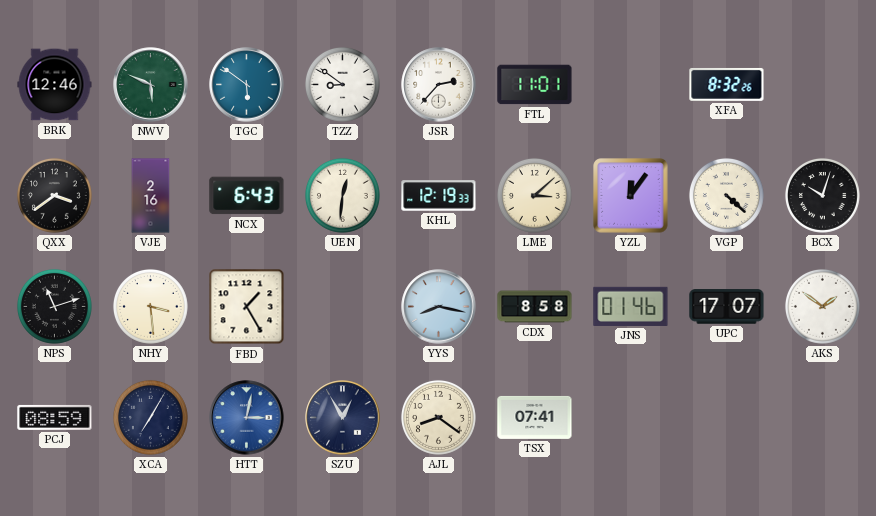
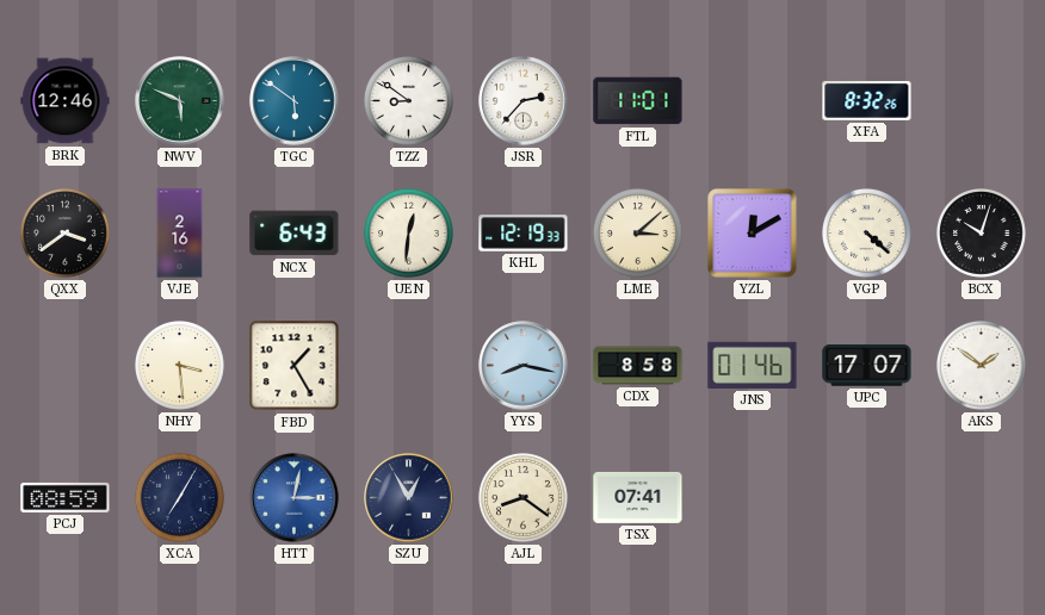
YZL: 12:06 -> 12:10
NPS: 11:12 -> none
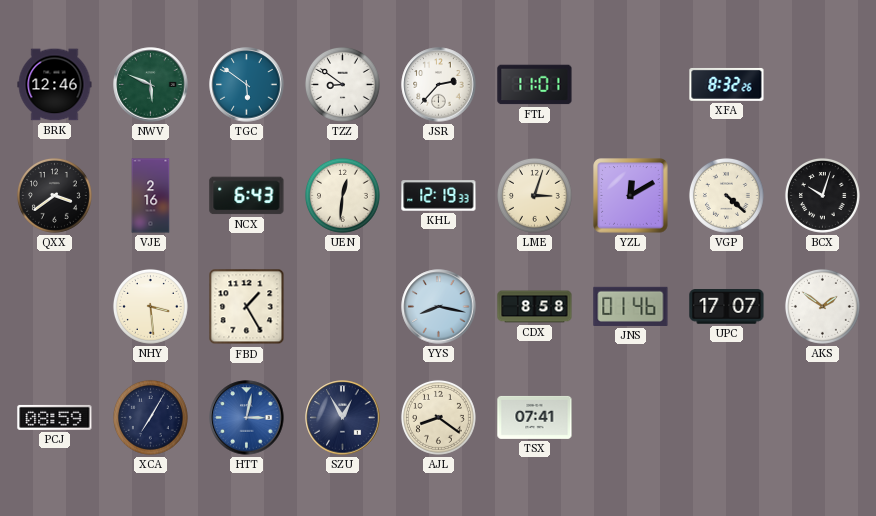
LME: 3:08 -> 3:03
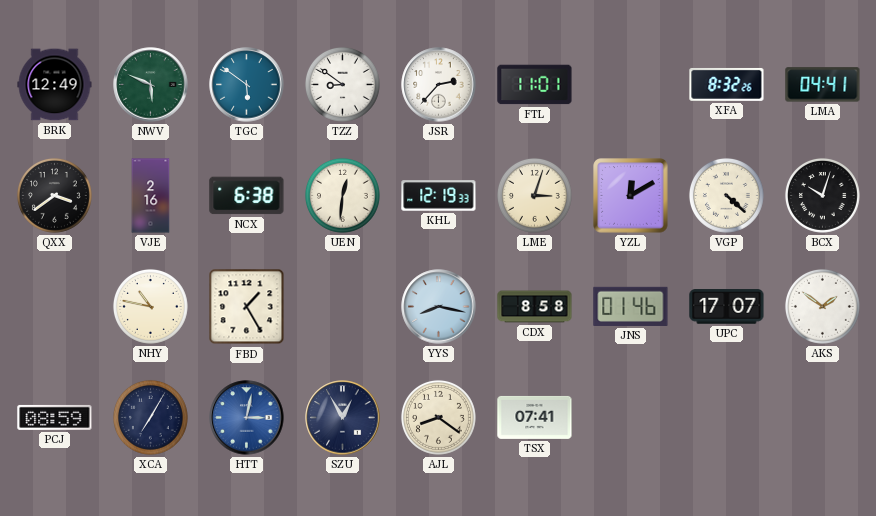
BRK: 12:46 -> 12:49
LMA: none -> 04:41
NCX: 6:43 -> 6:38
NHY: 3:29 -> 10:47
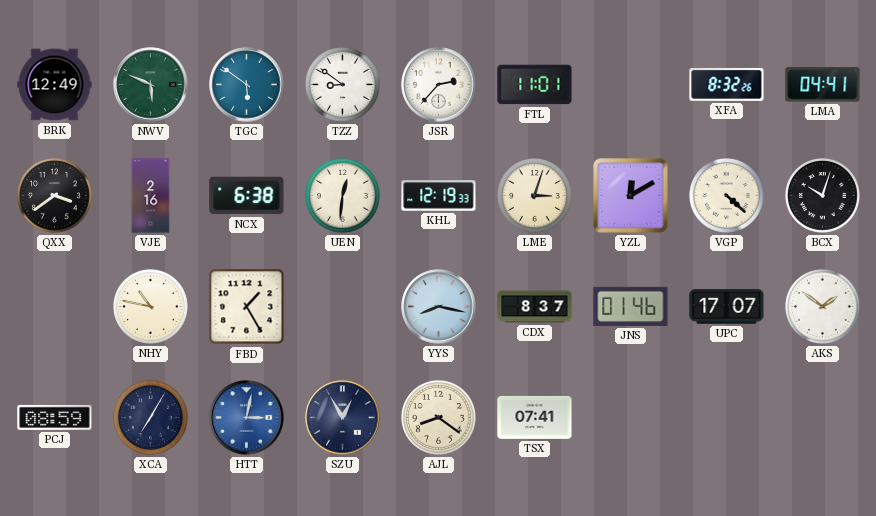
CDX: 8:58 -> 8:37
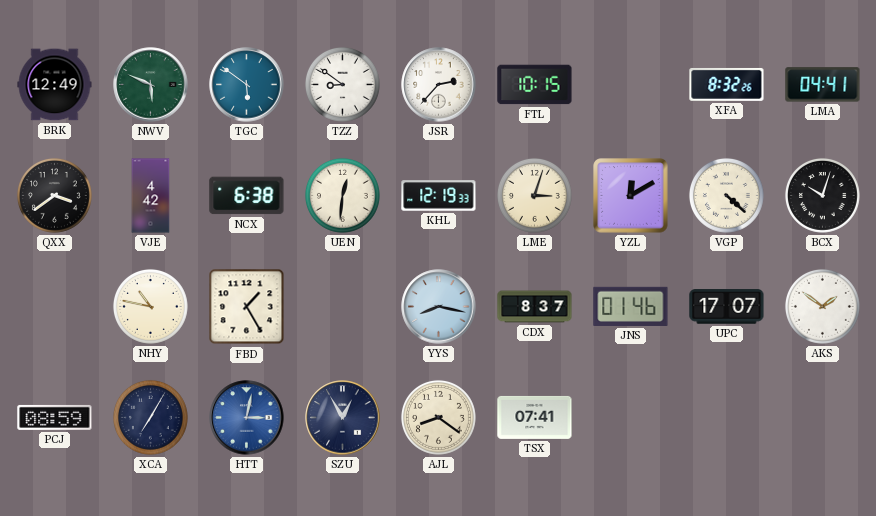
FTL: 11:01 -> 10:15
VJE: 2:16 -> 4:42
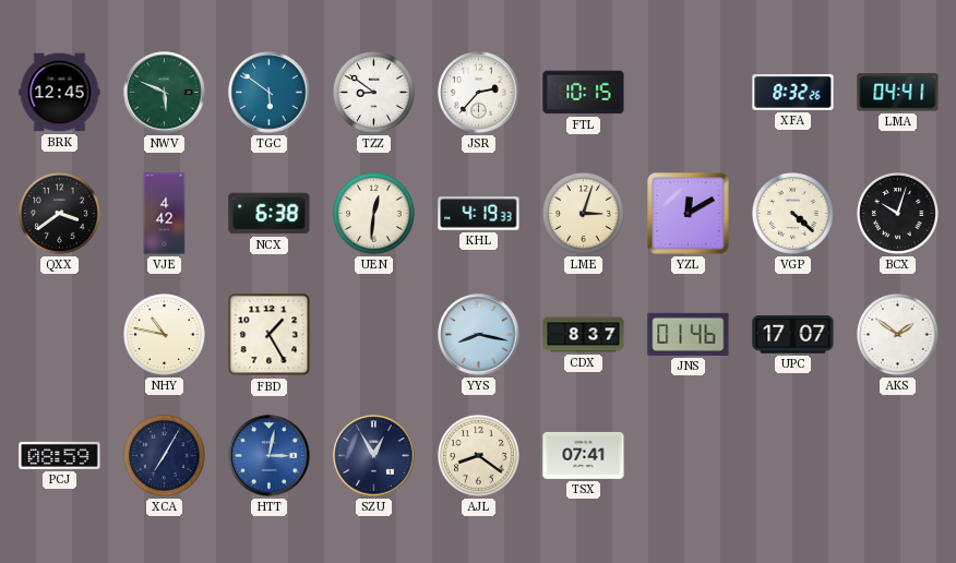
BRK: 12:49 -> 12:45
KHL: 12:19 -> 4:19
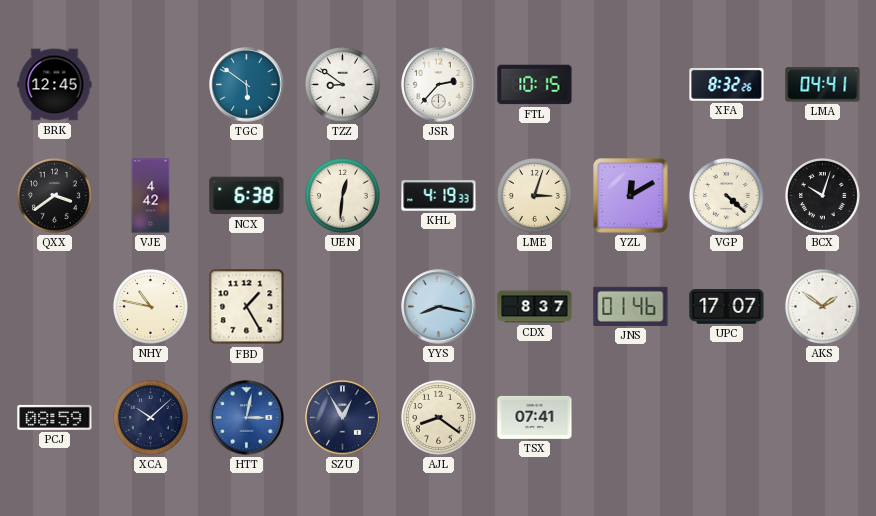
NWV: 5:49 -> none
XCA: 7:05 -> 10:08
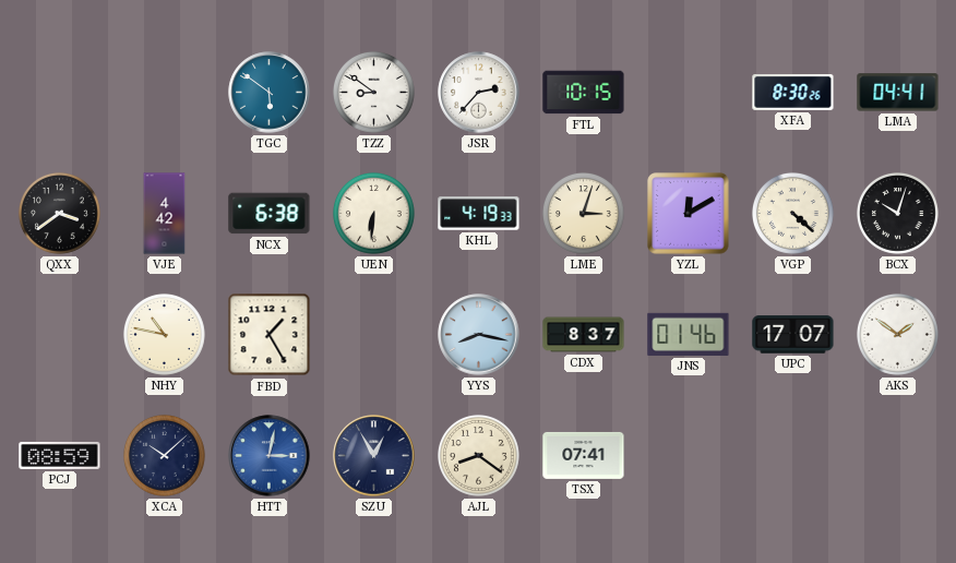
BRK: 12:45 -> none
XFA: 8:32 -> 8:30
UEN: 12:31 -> 6:31
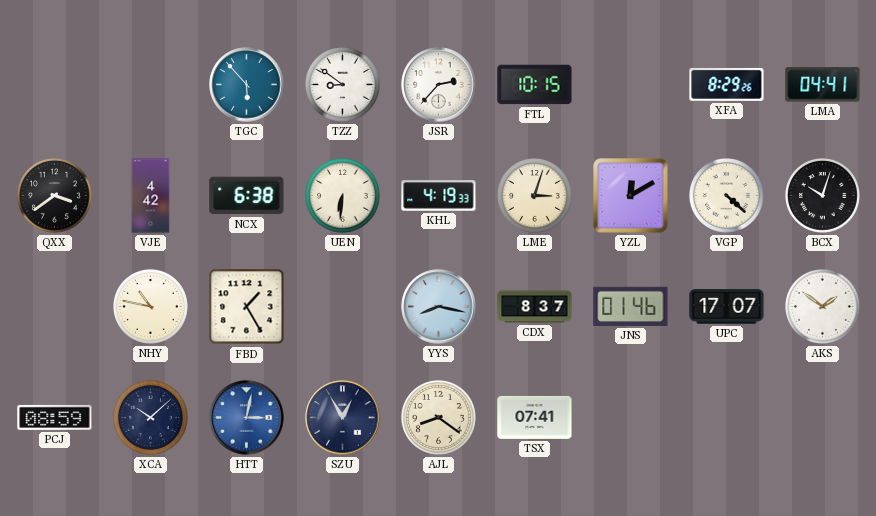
TGC: 5:51 -> 5:53
XFA: 8:30 -> 8:29
